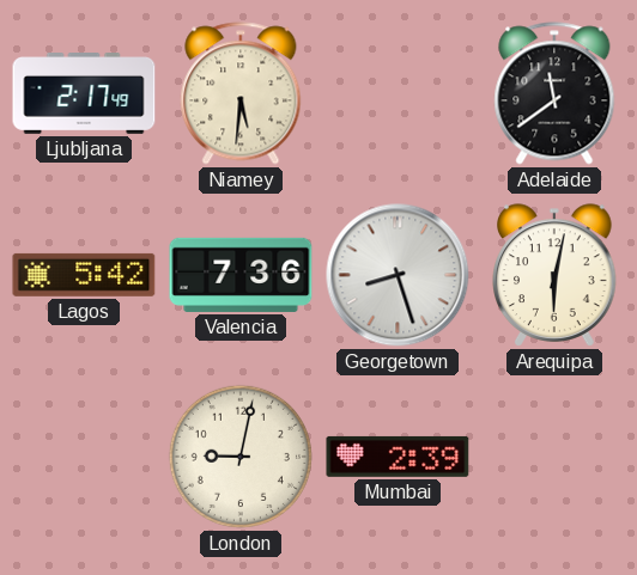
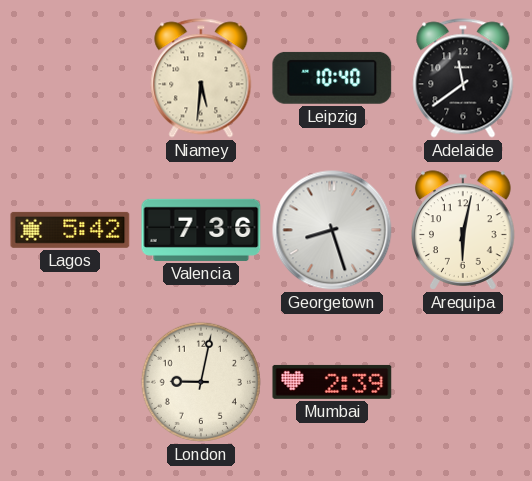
Ljubljana: 2:17 -> none
Leipzig: none -> 10:40
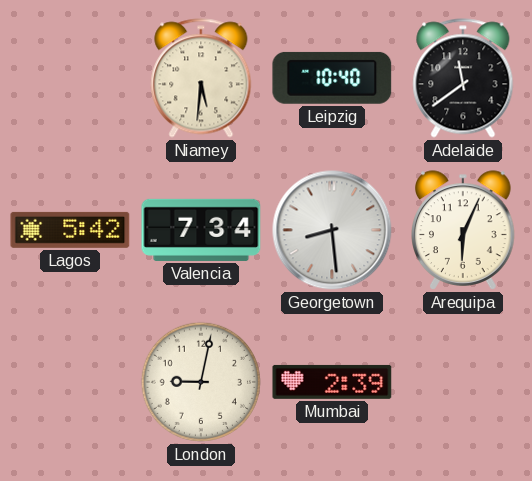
Valencia: 7:36 -> 7:34
Georgetown: 8:27 -> 8:29
Arequipa: 6:02 -> 6:04
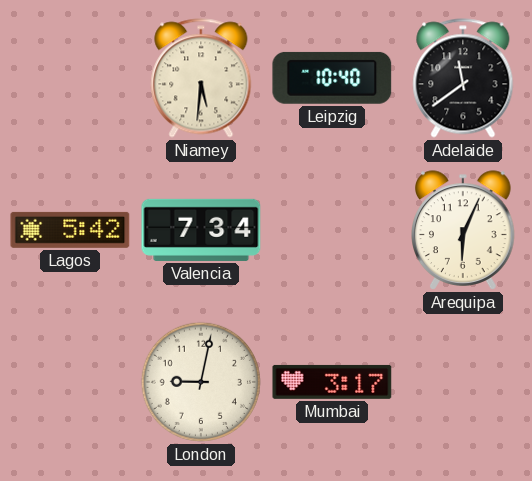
Georgetown: 8:29 -> none
Mumbai: 2:39 -> 3:17
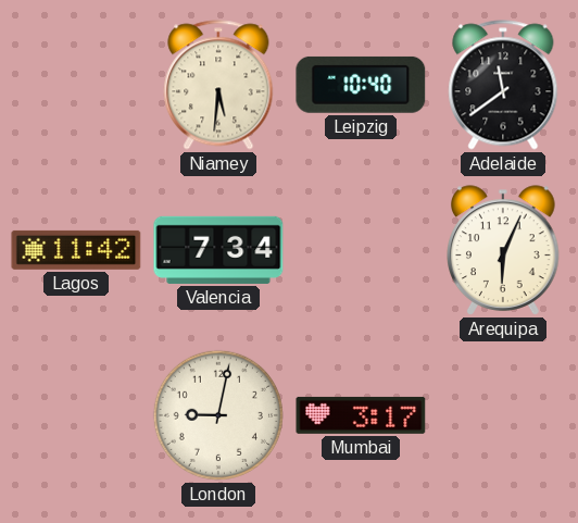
Lagos: 5:42 -> 11:42
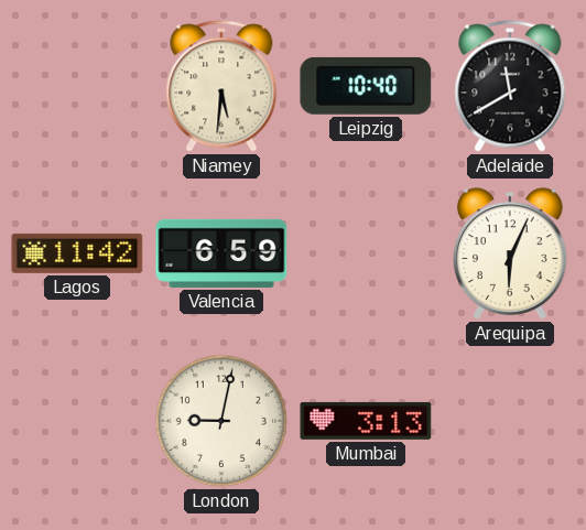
Adelaide: 11:39 -> 11:40
Valencia: 7:34 -> 6:59
Mumbai: 3:17 -> 3:13
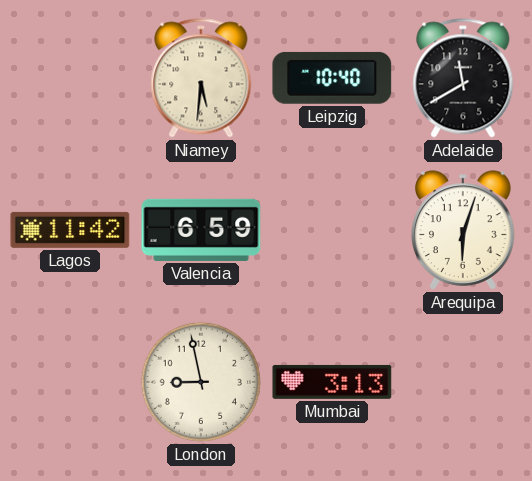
Arequipa: 6:04 -> 6:03
London: 9:02 -> 8:58
